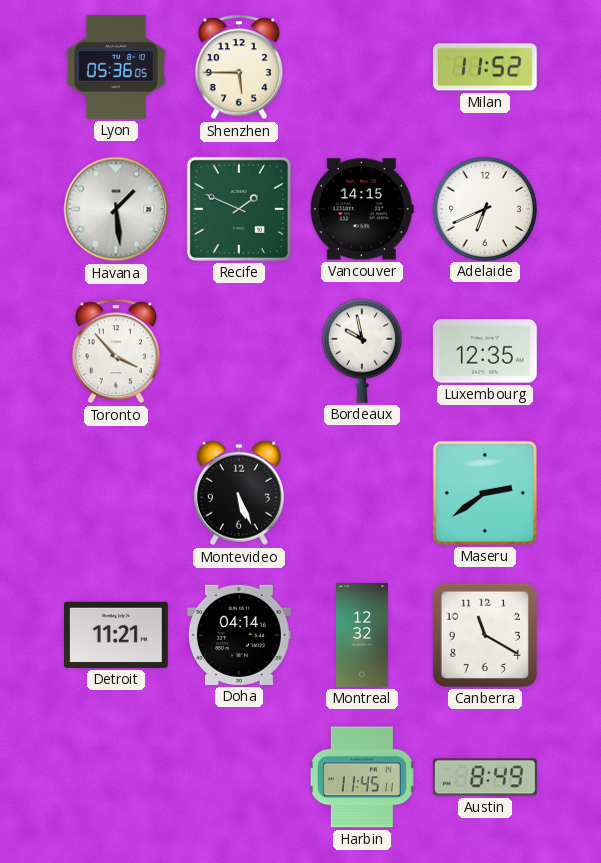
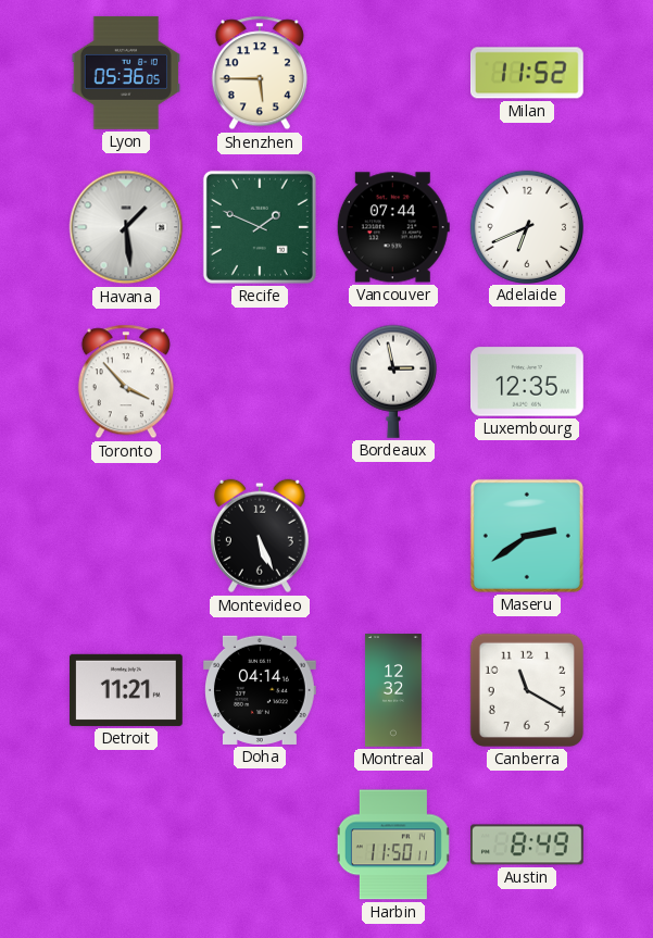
Vancouver: 14:15 -> 07:44
Bordeaux: 9:58 -> 2:58
Harbin: 11:45 -> 11:50
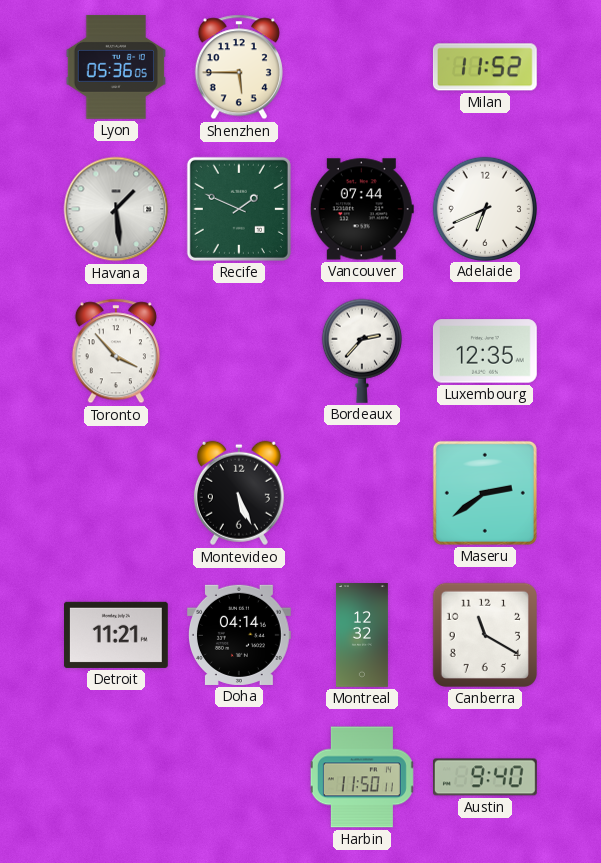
Bordeaux: 2:58 -> 2:37
Austin: 8:49 -> 9:40
